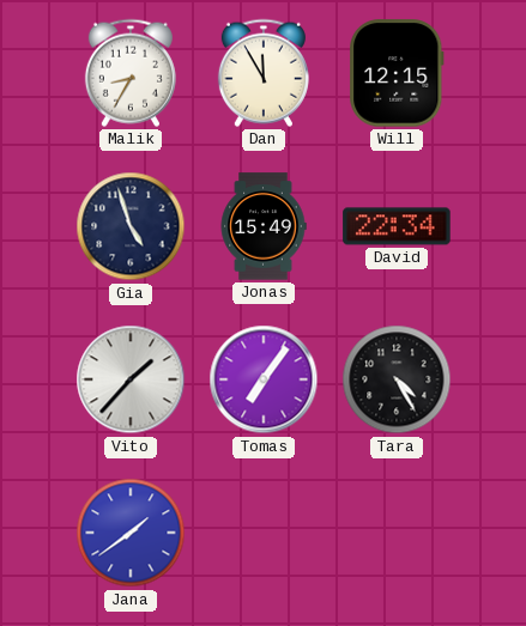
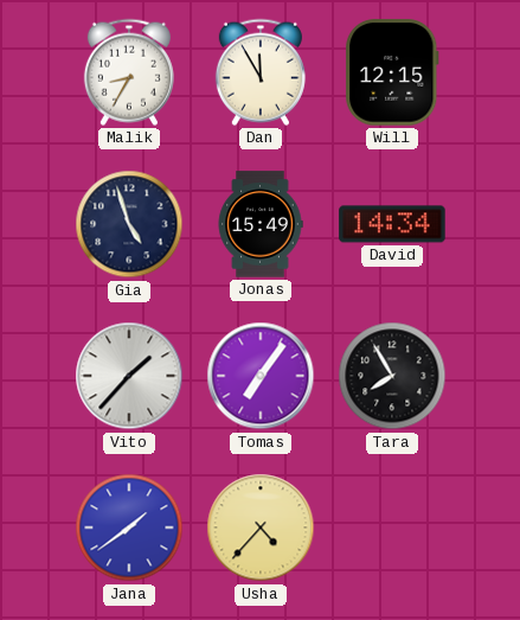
David: 22:34 -> 14:34
Tara: 4:25 -> 7:55
Usha: none -> 4:37
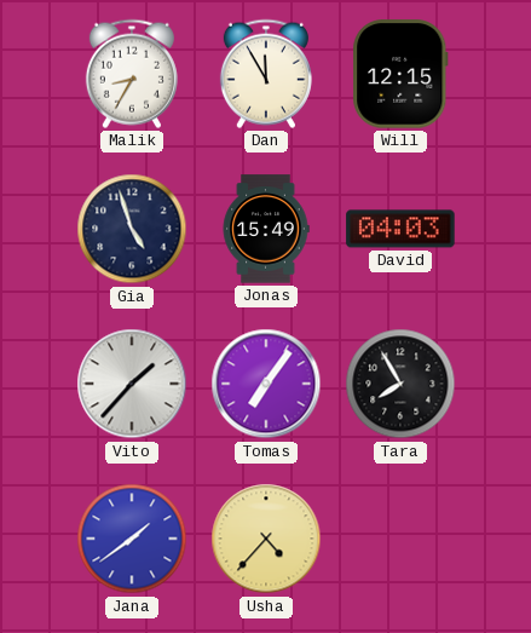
David: 14:34 -> 04:03
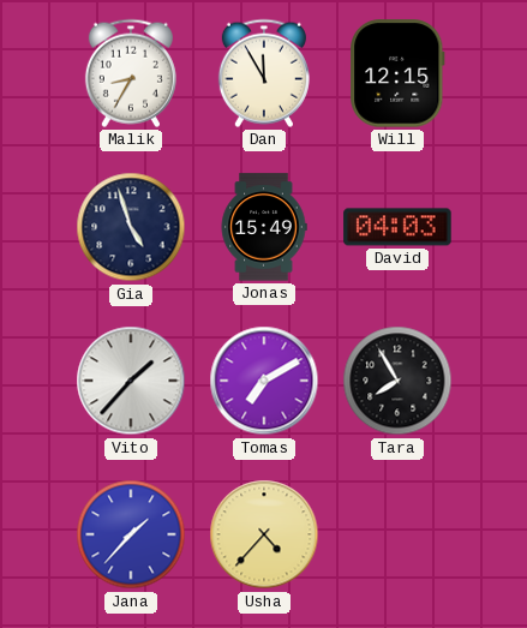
Tomas: 7:06 -> 7:10
Jana: 1:39 -> 1:37
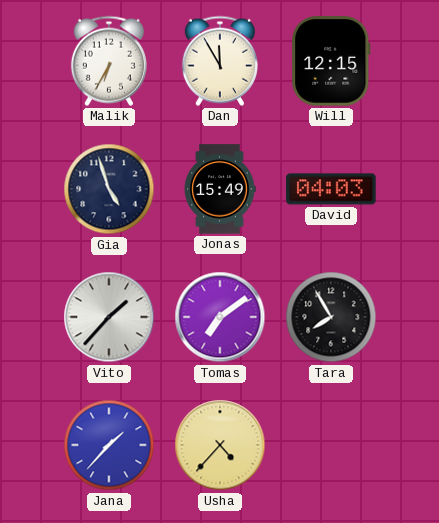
Malik: 8:35 -> 6:35
Tomas: 7:10 -> 7:09
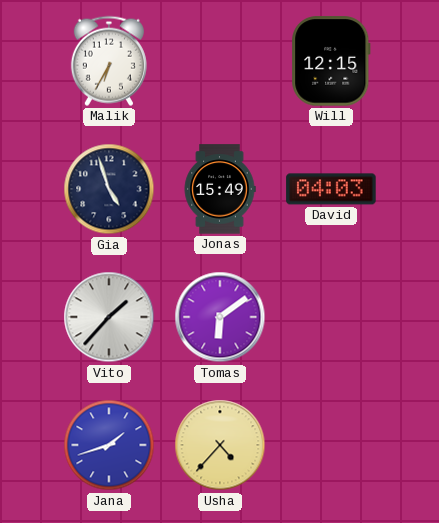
Dan: 11:55 -> none
Tomas: 7:09 -> 6:09
Tara: 7:55 -> none
Jana: 1:37 -> 1:42
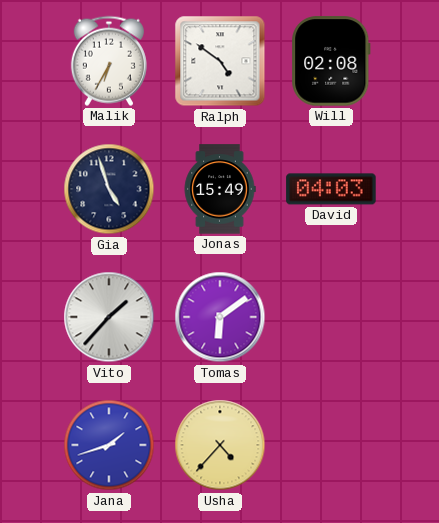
Ralph: none -> 4:51
Will: 12:15 -> 02:08
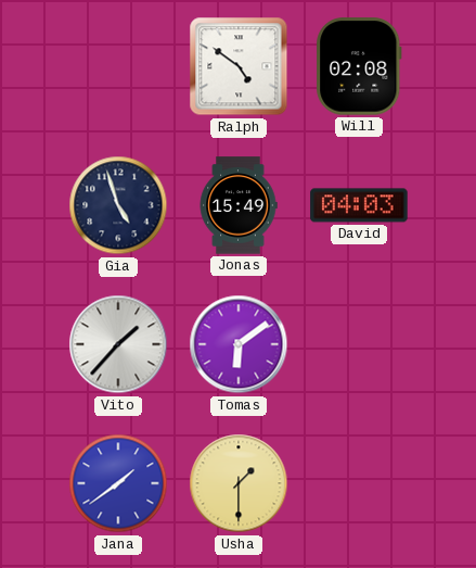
Malik: 6:35 -> none
Jana: 1:42 -> 1:39
Usha: 4:37 -> 1:30
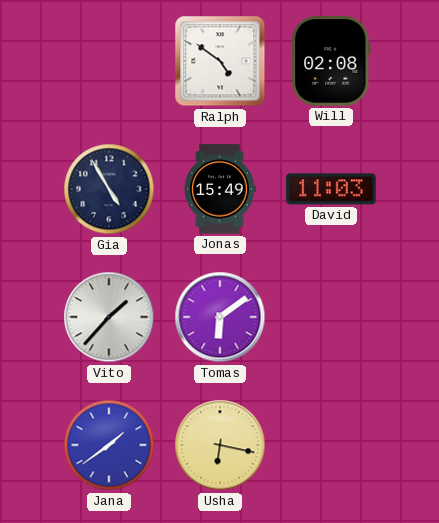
Gia: 4:57 -> 4:55
David: 04:03 -> 11:03
Usha: 1:30 -> 6:17
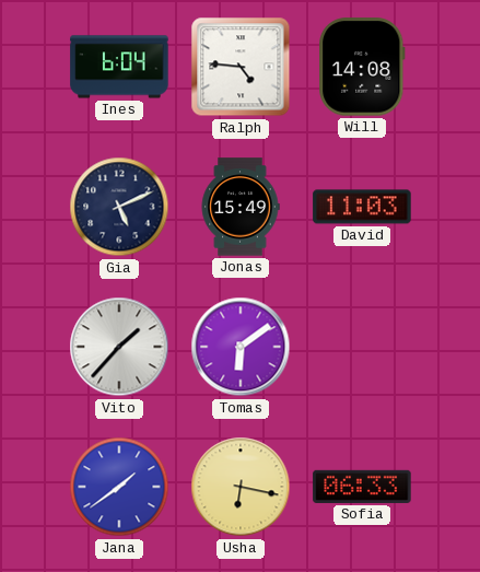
Ines: none -> 6:04
Ralph: 4:51 -> 4:46
Will: 02:08 -> 14:08
Gia: 4:55 -> 5:11
Sofia: none -> 06:33
